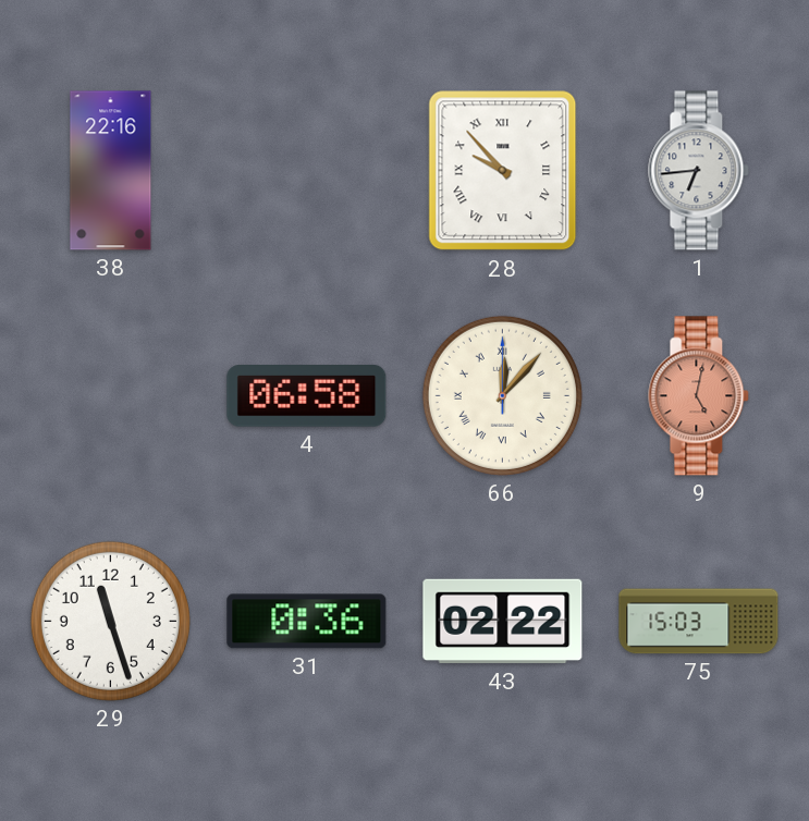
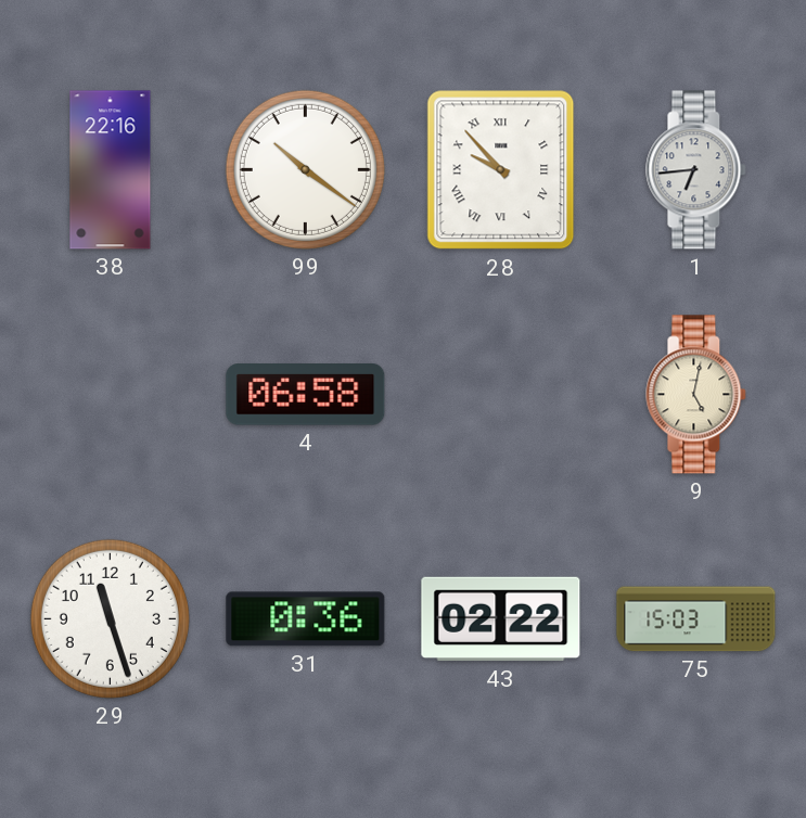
99: none -> 10:21
66: 12:07 -> none
9 dial: salmon -> cream
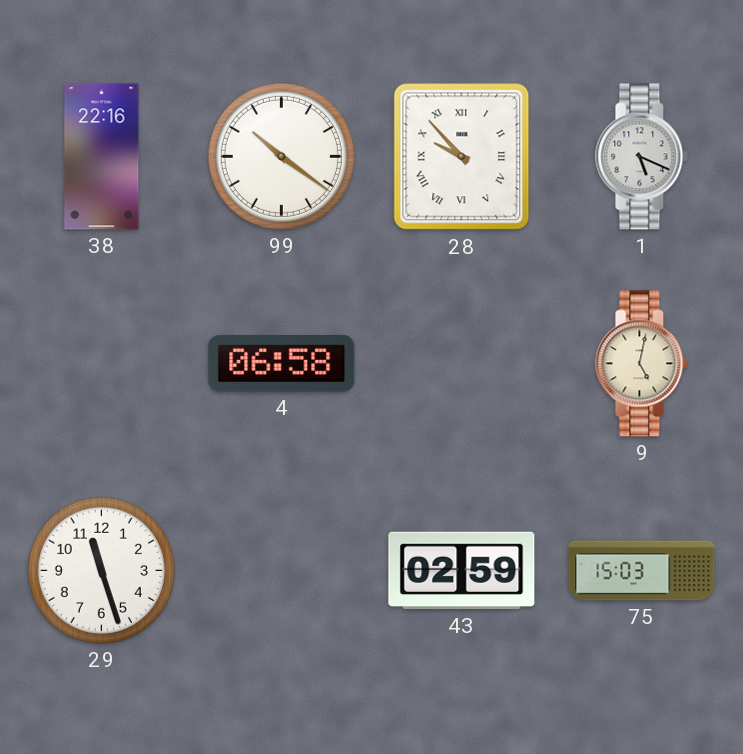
1: 6:44 -> 5:19
31: 0:36 -> none
43: 02:22 -> 02:59
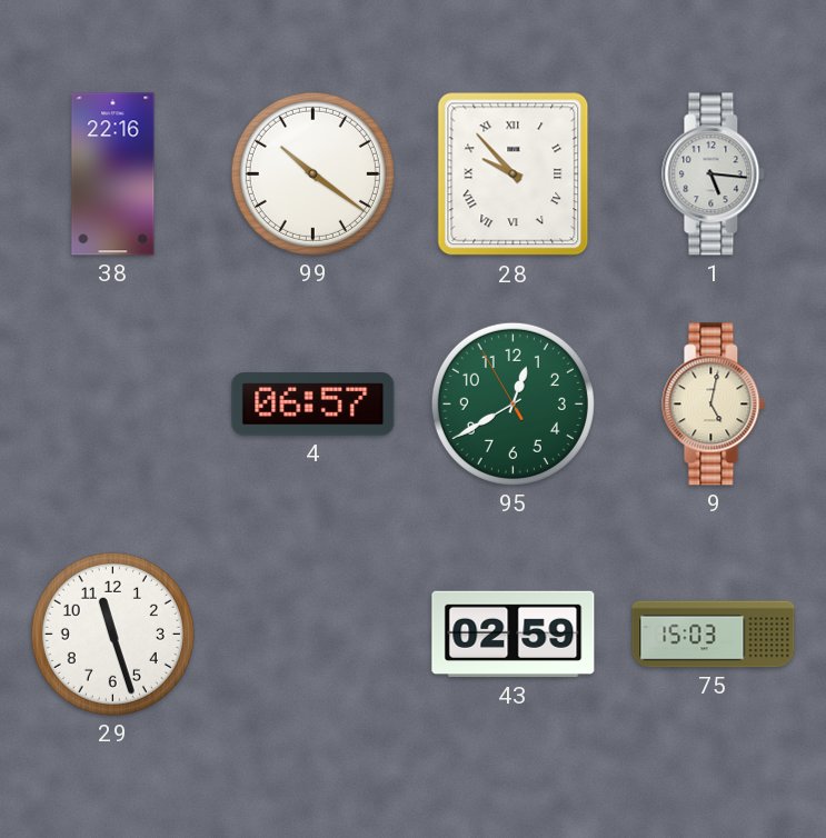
1: 5:19 -> 5:16
4: 06:58 -> 06:57
95: none -> 12:39
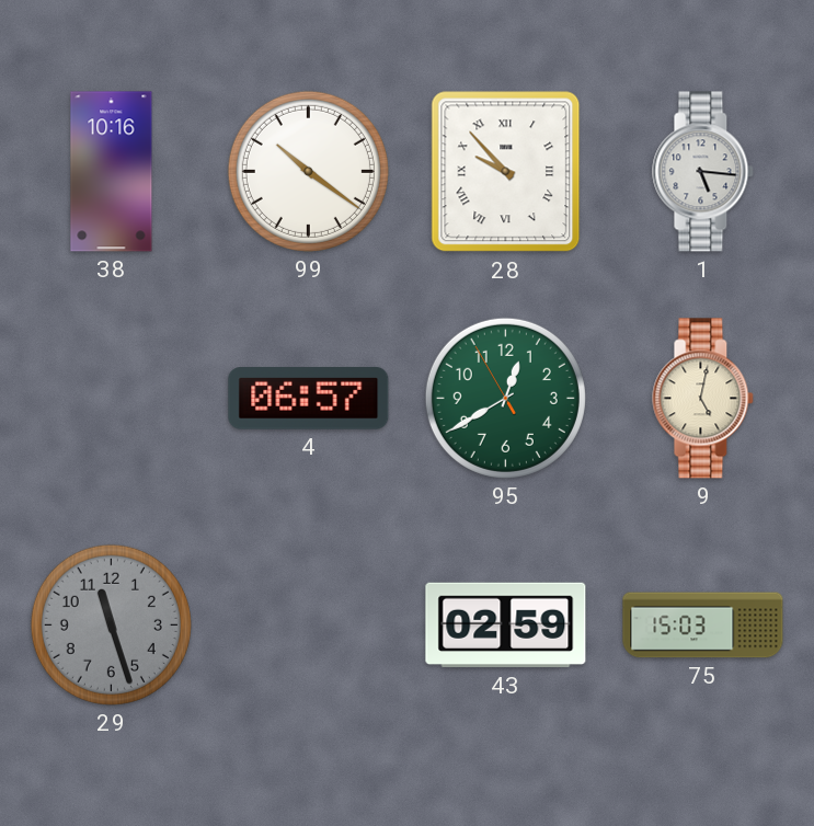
38: 22:16 -> 10:16
29 dial: white -> grey
